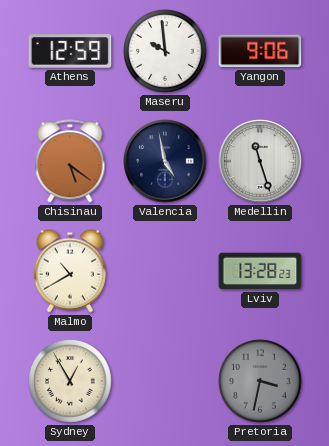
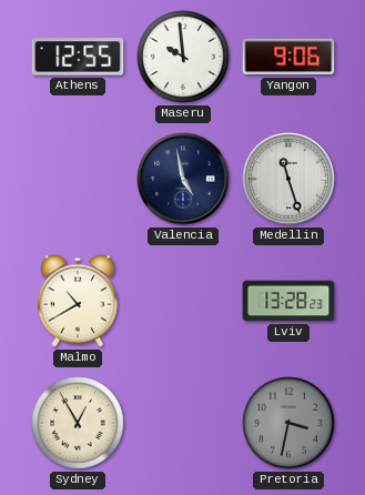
Athens: 12:59 -> 12:55
Chisinau: 5:21 -> none
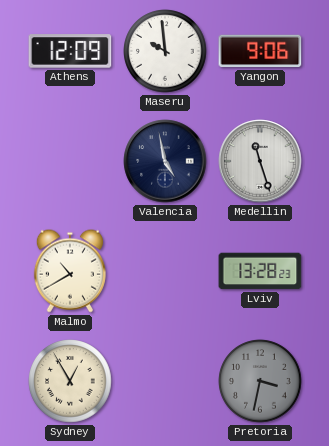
Athens: 12:55 -> 12:09
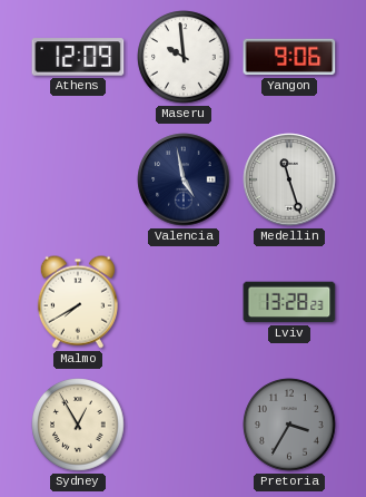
Malmo: 10:40 -> 7:40
Pretoria: 3:32 -> 3:35
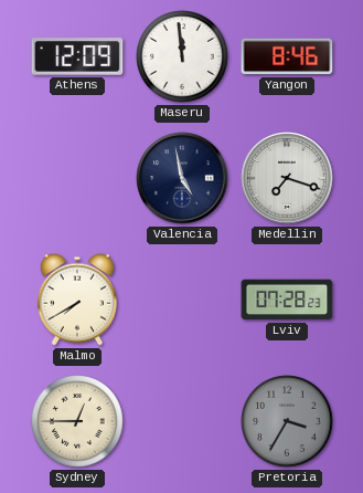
Maseru: 9:59 -> 11:59
Yangon: 9:06 -> 8:46
Medellin: 11:27 -> 7:18
Lviv: 13:28 -> 07:28
Sydney: 12:55 -> 12:45
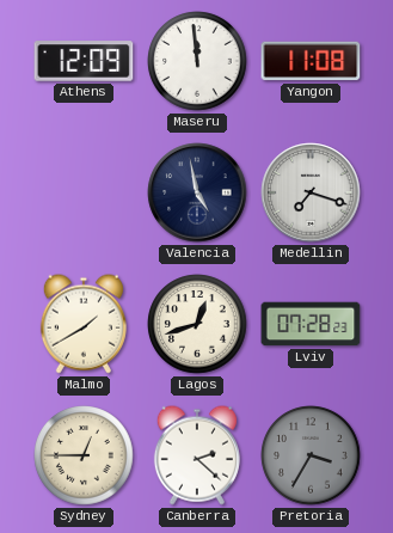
Yangon: 8:46 -> 11:08
Malmo: 7:40 -> 1:40
Lagos: none -> 12:42
Canberra: none -> 2:22
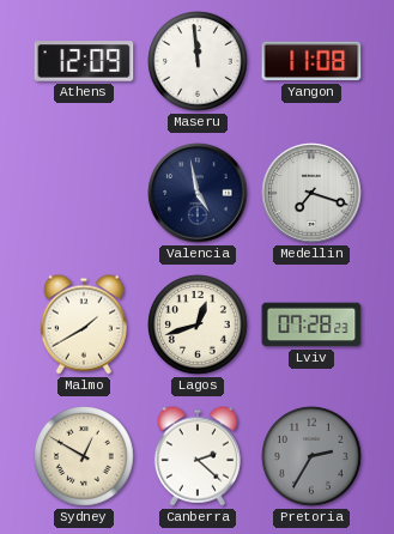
Sydney: 12:45 -> 12:50
Pretoria: 3:35 -> 2:35
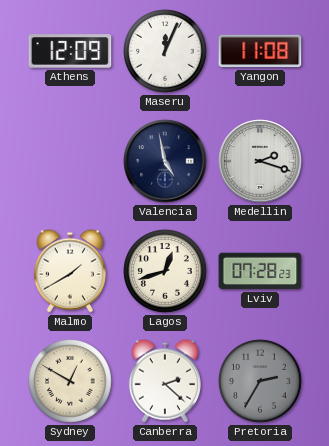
Maseru: 11:59 -> 12:04
Medellin: 7:18 -> 2:18
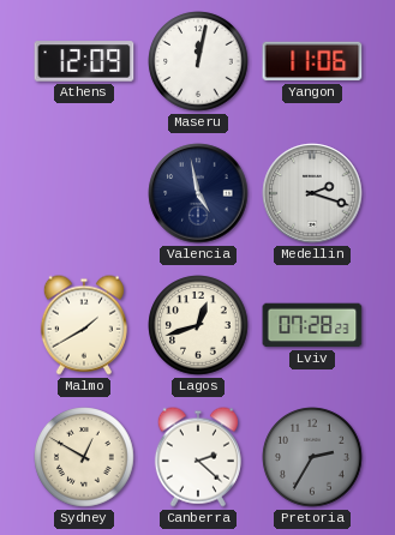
Maseru: 12:04 -> 12:02
Yangon: 11:08 -> 11:06
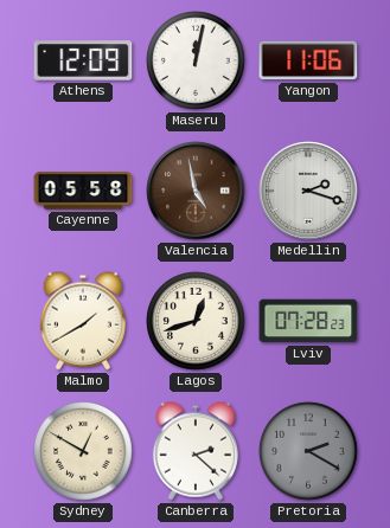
Cayenne: none -> 05:58
Valencia dial: navy -> brown
Pretoria: 2:35 -> 2:20
